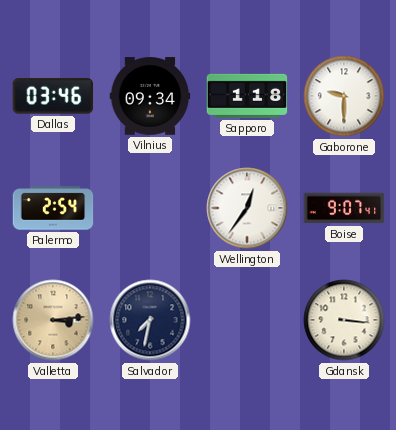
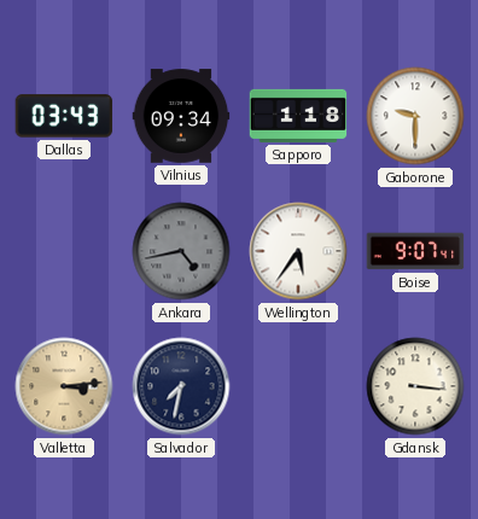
Dallas: 03:46 -> 03:43
Palermo: 2:54 -> none
Ankara: none -> 4:43
Wellington: 12:36 -> 5:36
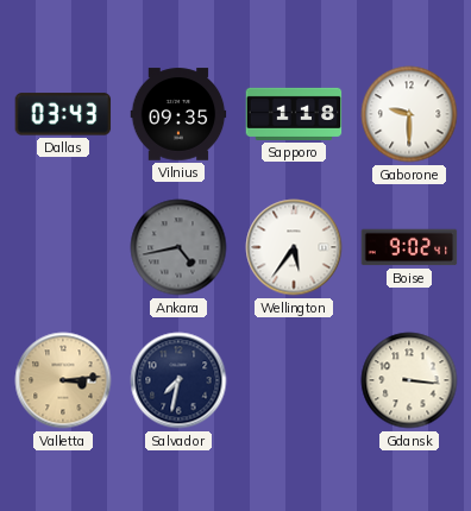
Vilnius: 09:34 -> 09:35
Boise: 9:07 -> 9:02
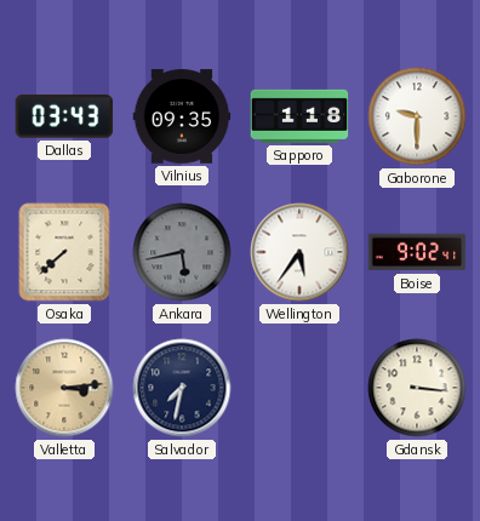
Osaka: none -> 7:38
Ankara: 4:43 -> 5:43
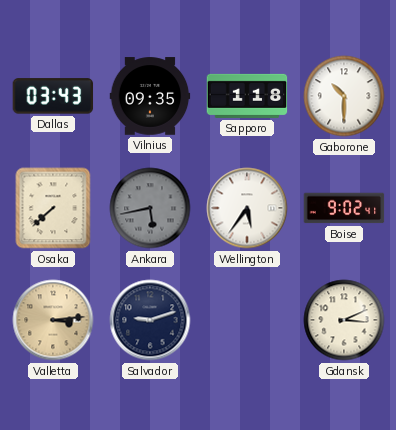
Gaborone: 9:30 -> 10:30
Salvador: 7:32 -> 9:12
Gdansk: 3:16 -> 3:11
